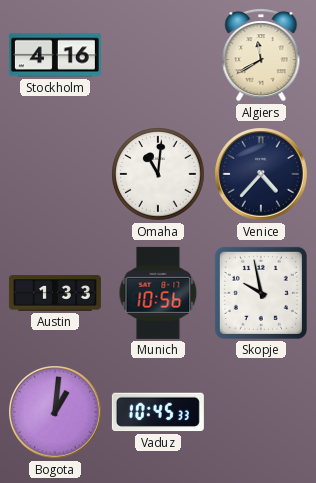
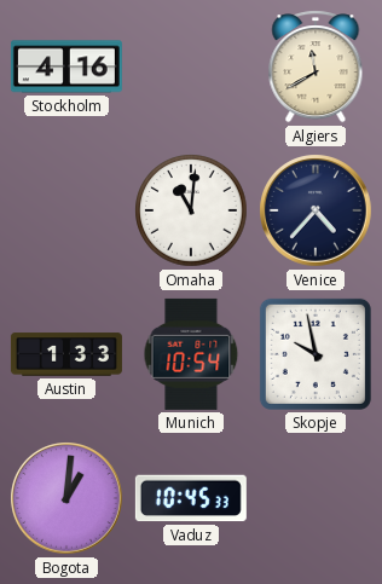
Munich: 10:56 -> 10:54
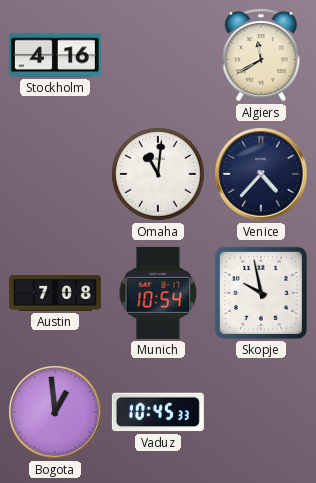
Austin: 1:33 -> 7:08
Bogota: 1:01 -> 12:59
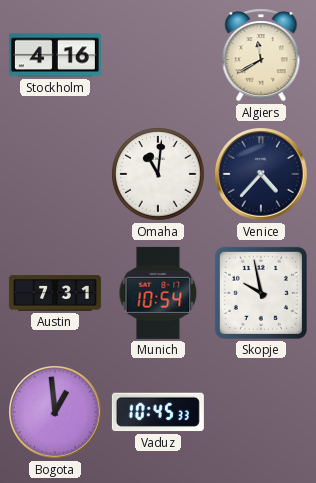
Austin: 7:08 -> 7:31
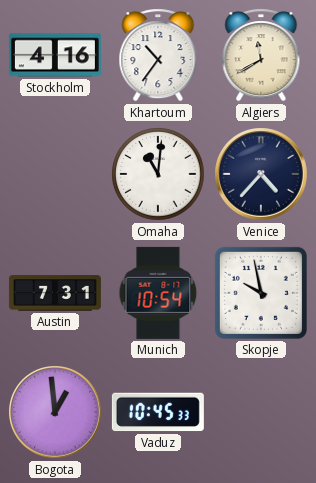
Khartoum: none -> 10:36
